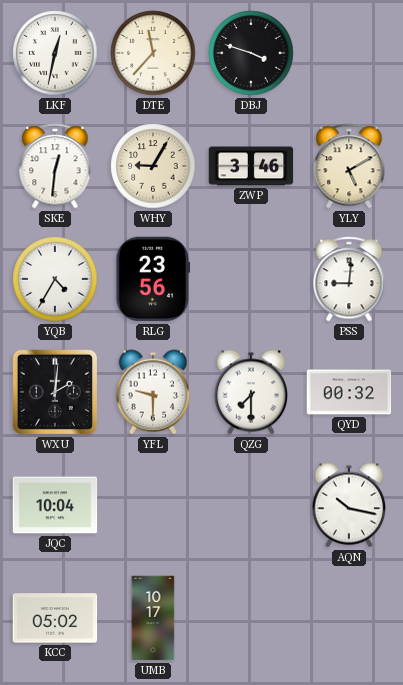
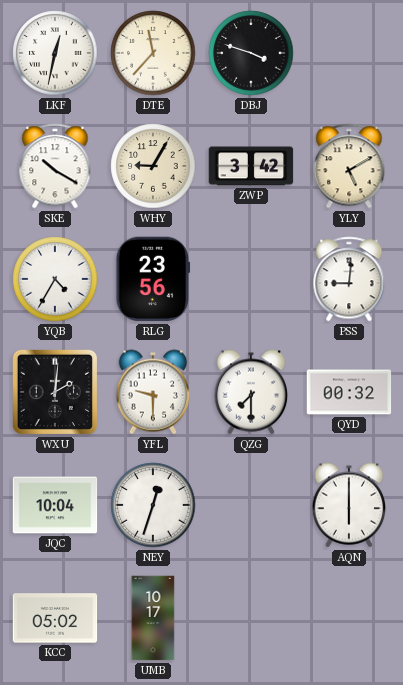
SKE: 12:31 -> 10:20
ZWP: 3:46 -> 3:42
NEY: none -> 12:33
AQN: 10:17 -> 6:00
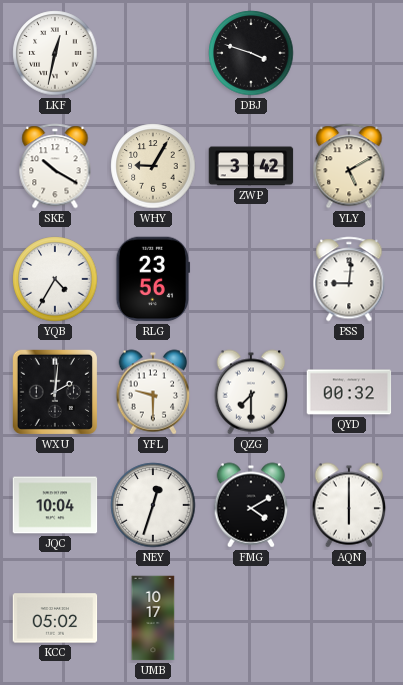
DTE: 11:37 -> none
FMG: none -> 4:10
